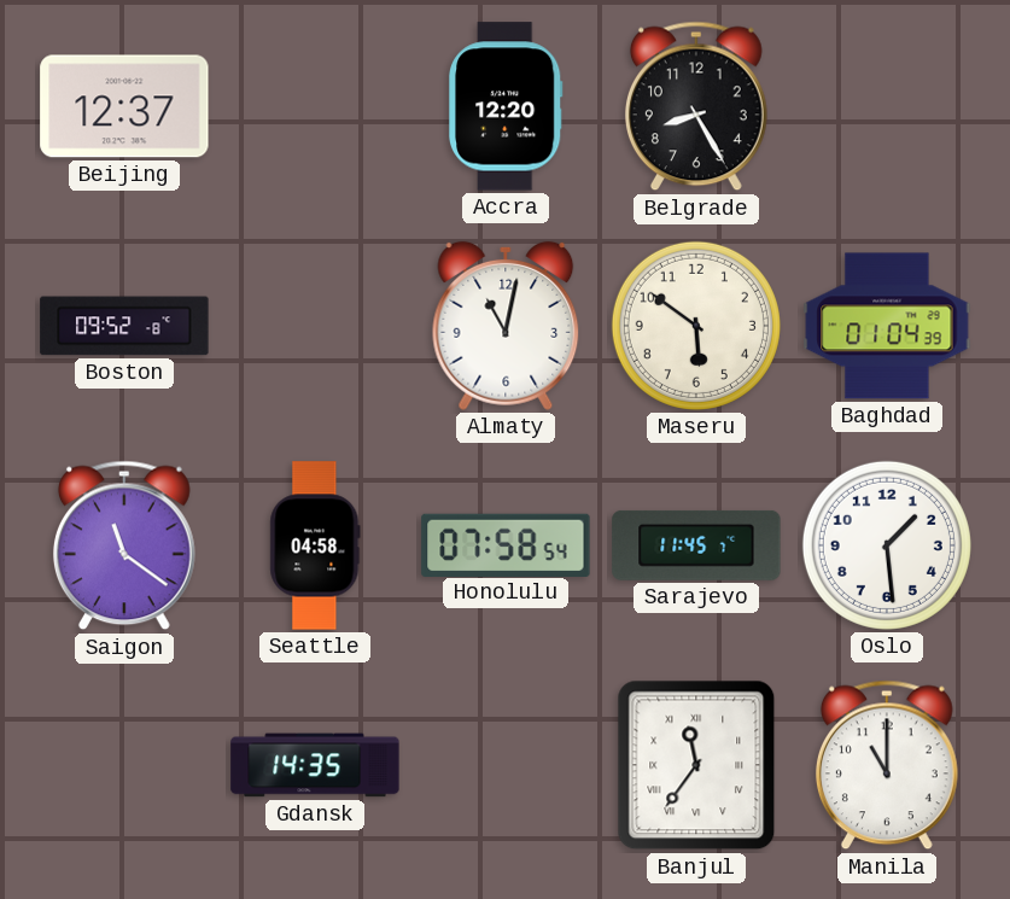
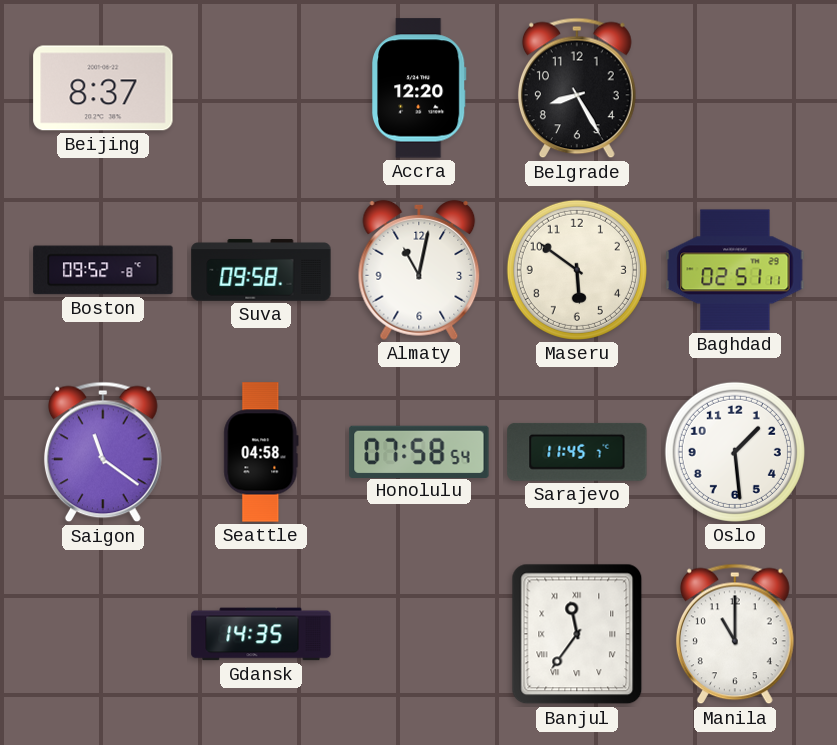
Beijing: 12:37 -> 8:37
Suva: none -> 09:58
Baghdad: 01:04 -> 02:51
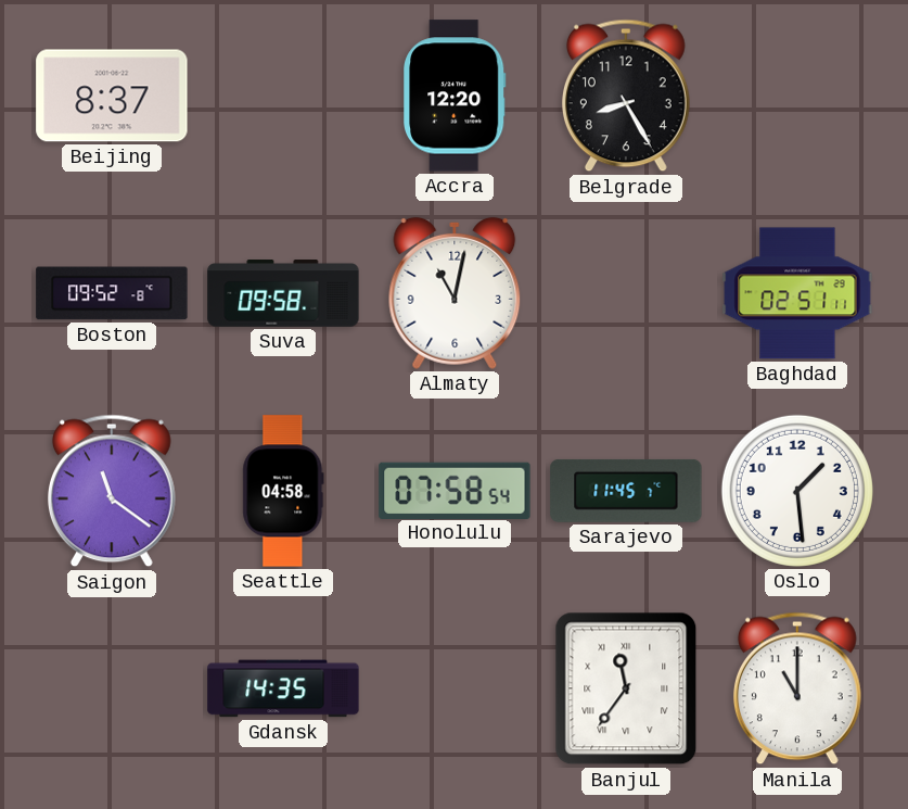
Maseru: 5:51 -> none
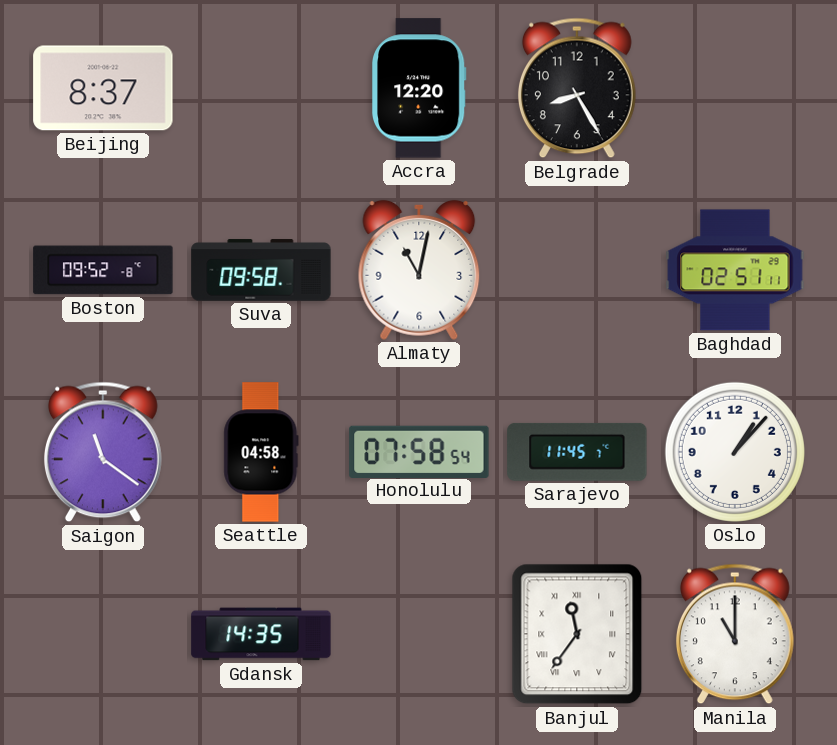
Oslo: 1:29 -> 1:07
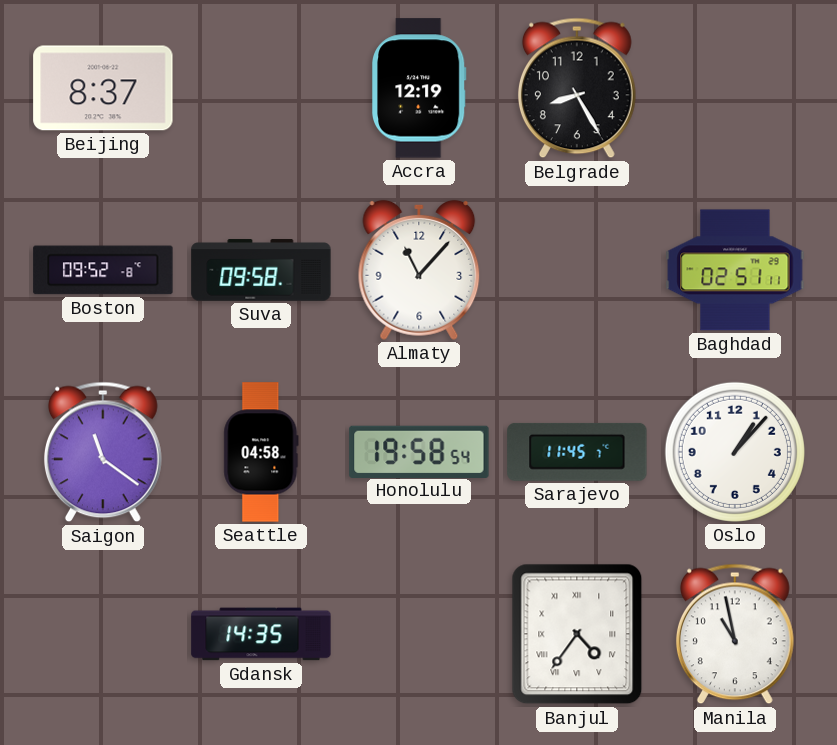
Accra: 12:20 -> 12:19
Almaty: 11:02 -> 11:07
Honolulu: 07:58 -> 19:58
Banjul: 11:36 -> 4:36
Manila: 11:00 -> 10:58
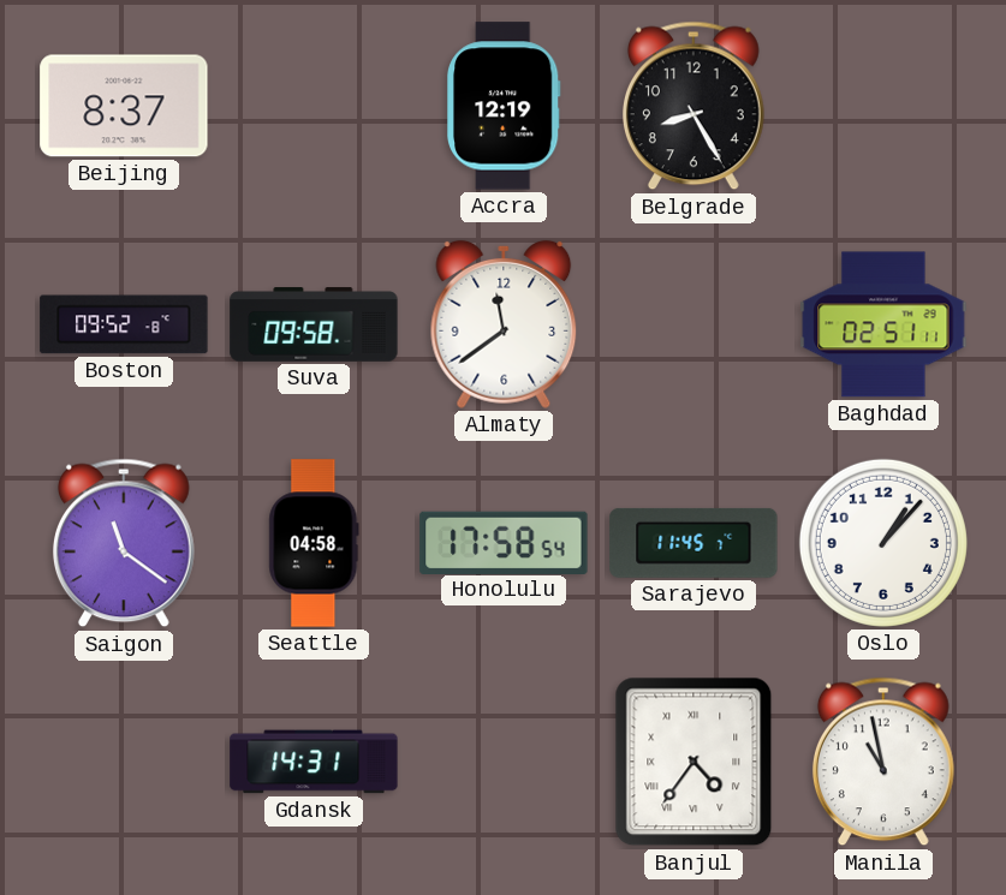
Almaty: 11:07 -> 11:39
Honolulu: 19:58 -> 17:58
Gdansk: 14:35 -> 14:31
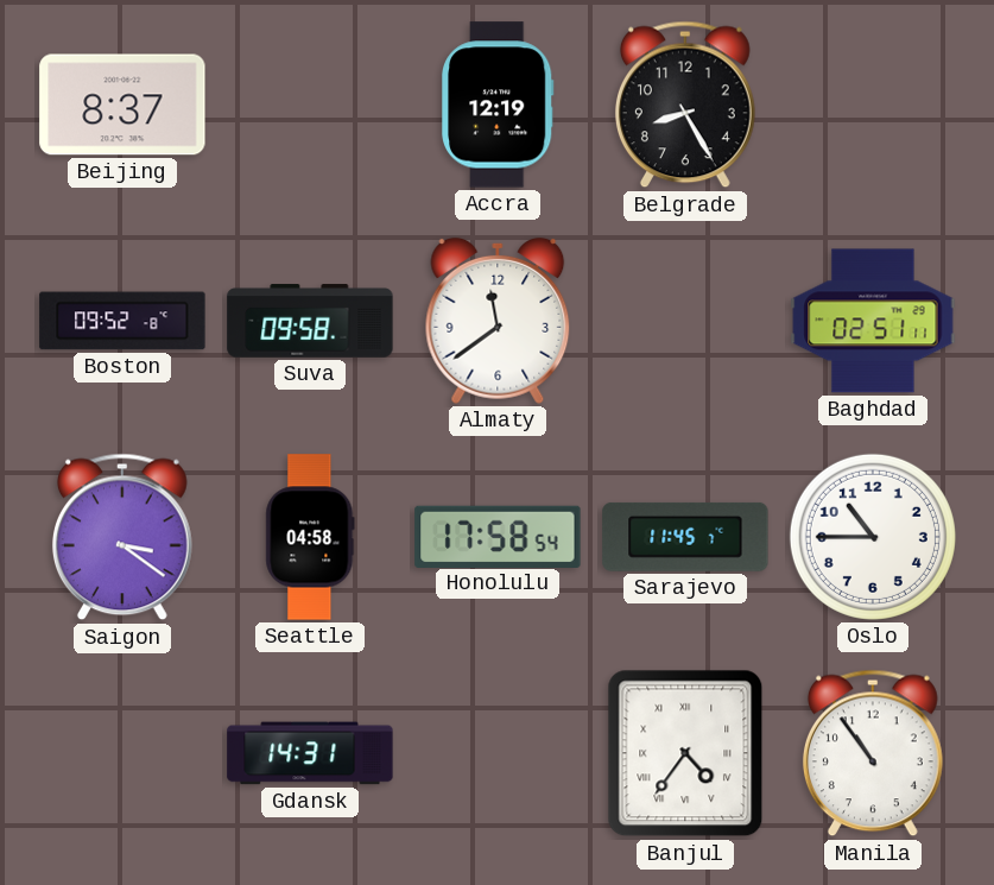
Saigon: 11:21 -> 3:21
Oslo: 1:07 -> 10:45
Manila: 10:58 -> 10:54
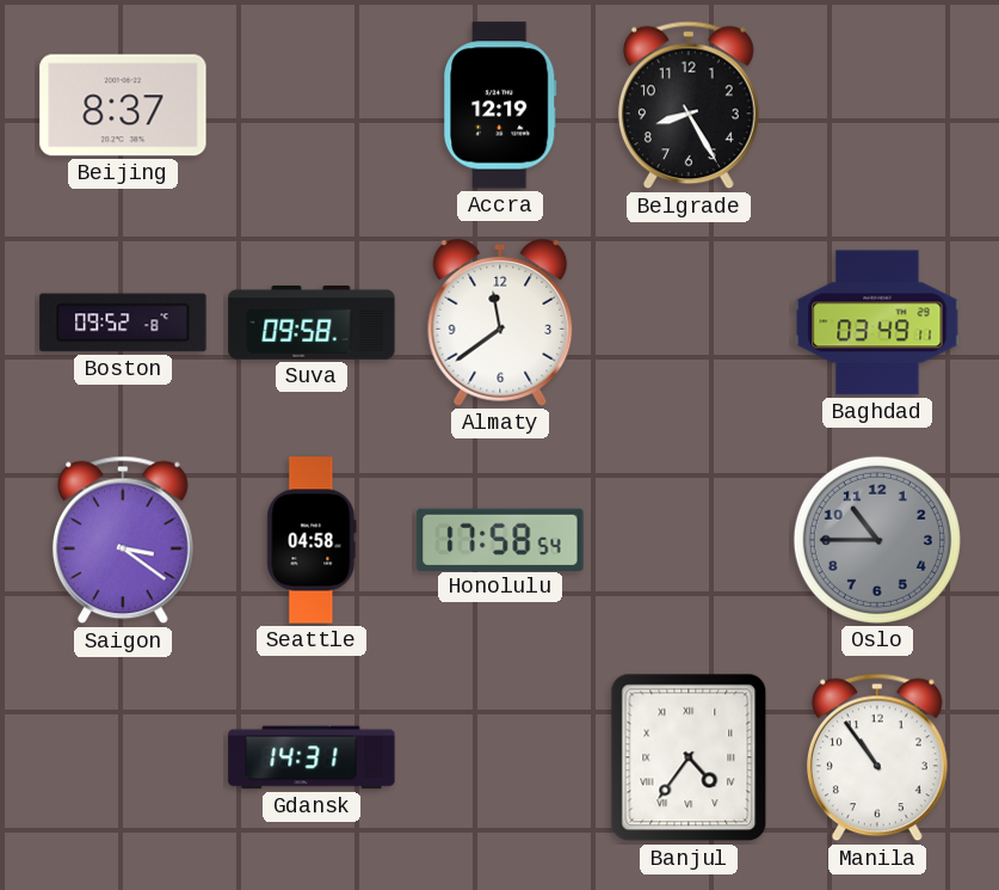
Baghdad: 02:51 -> 03:49
Sarajevo: 11:45 -> none
Oslo dial: white -> grey
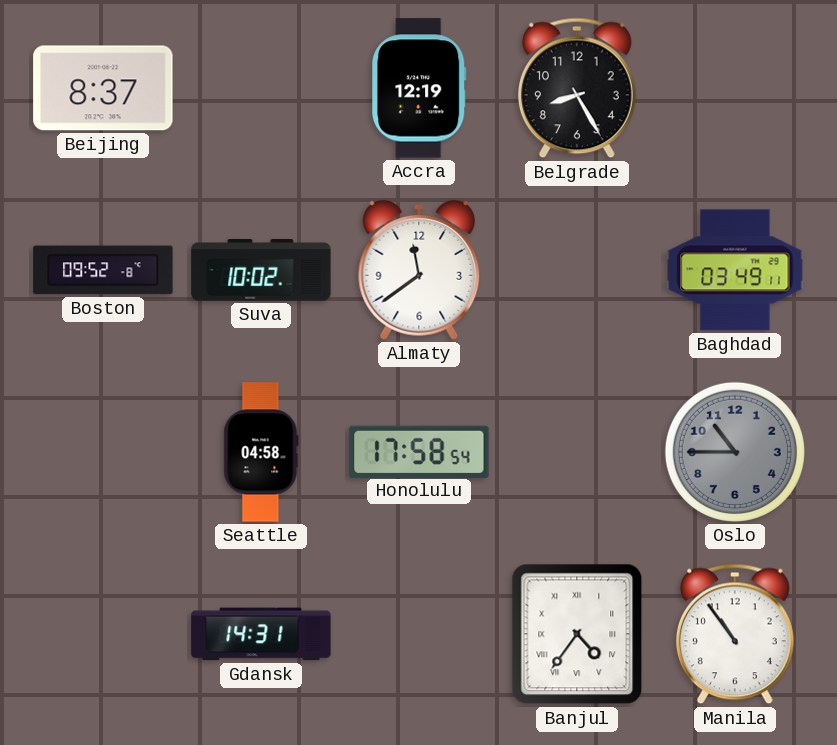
Suva: 09:58 -> 10:02
Saigon: 3:21 -> none
